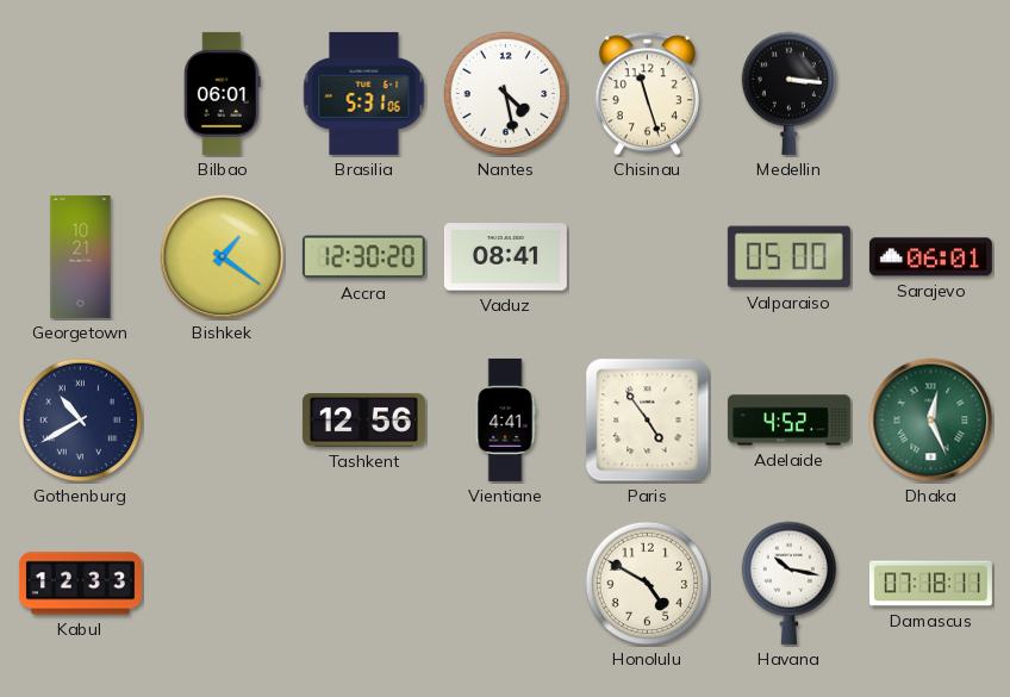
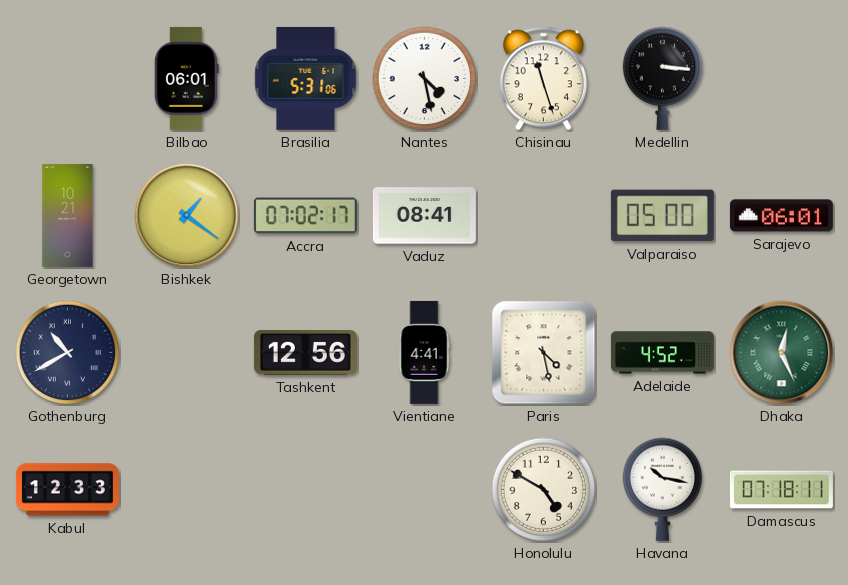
Accra: 12:30 -> 07:02
Paris: 4:54 -> 4:28
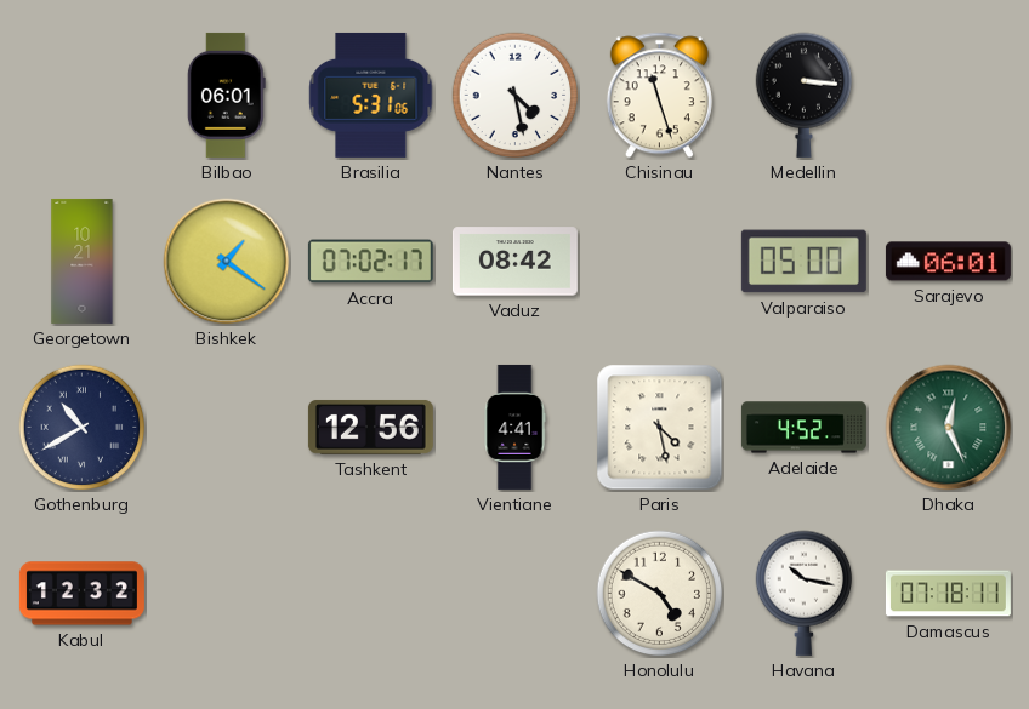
Vaduz: 08:41 -> 08:42
Kabul: 12:33 -> 12:32
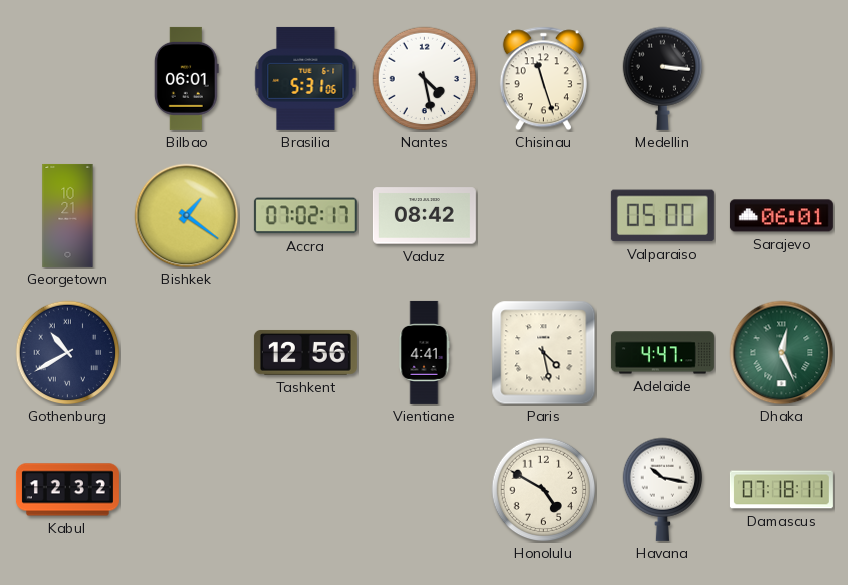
Adelaide: 4:52 -> 4:47
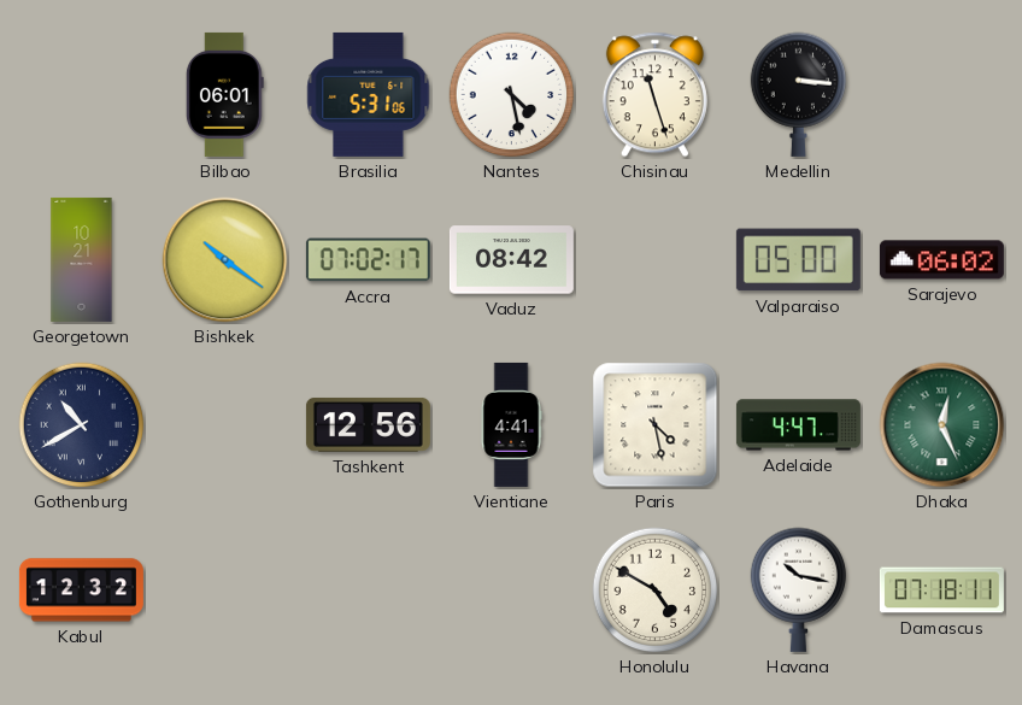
Bishkek: 1:21 -> 10:21
Sarajevo: 06:01 -> 06:02
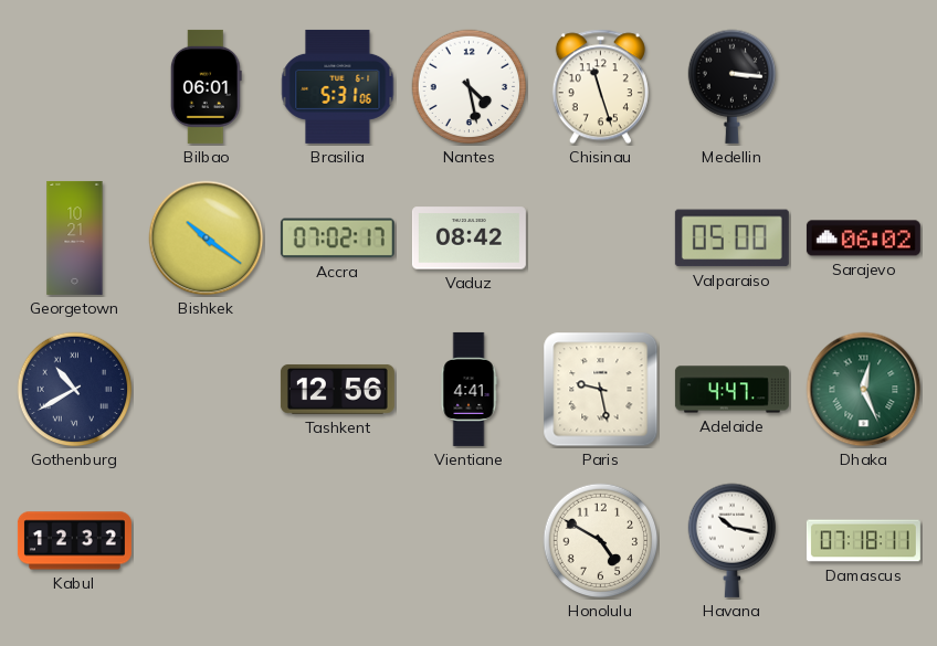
Paris: 4:28 -> 9:28
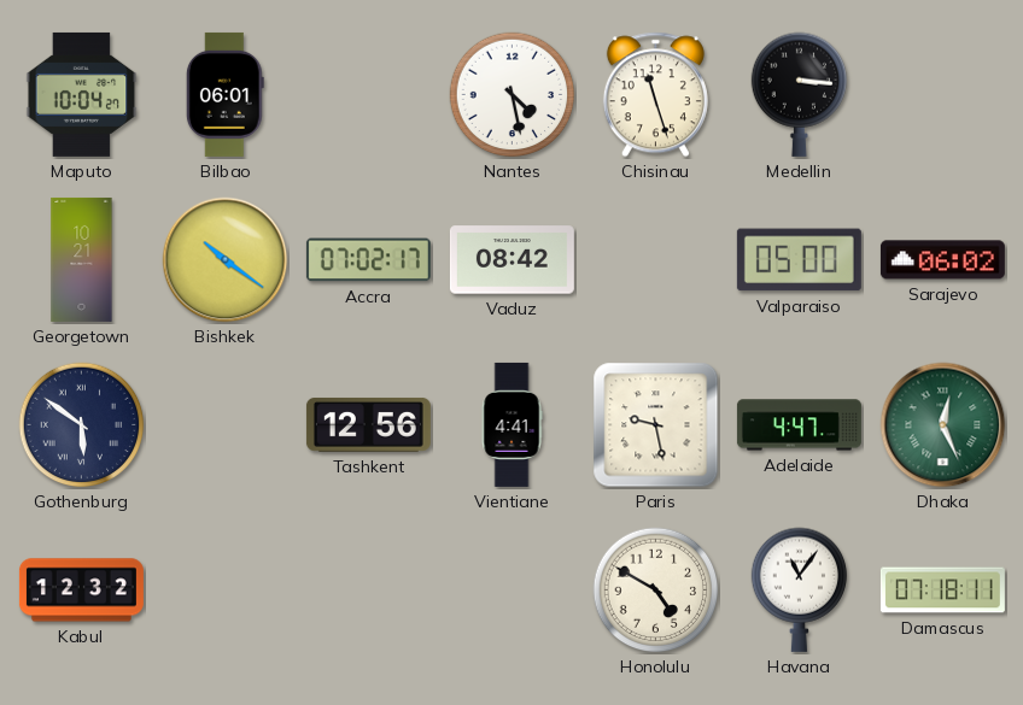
Maputo: none -> 10:04
Brasilia: 5:31 -> none
Gothenburg: 10:40 -> 5:51
Havana: 10:17 -> 11:06
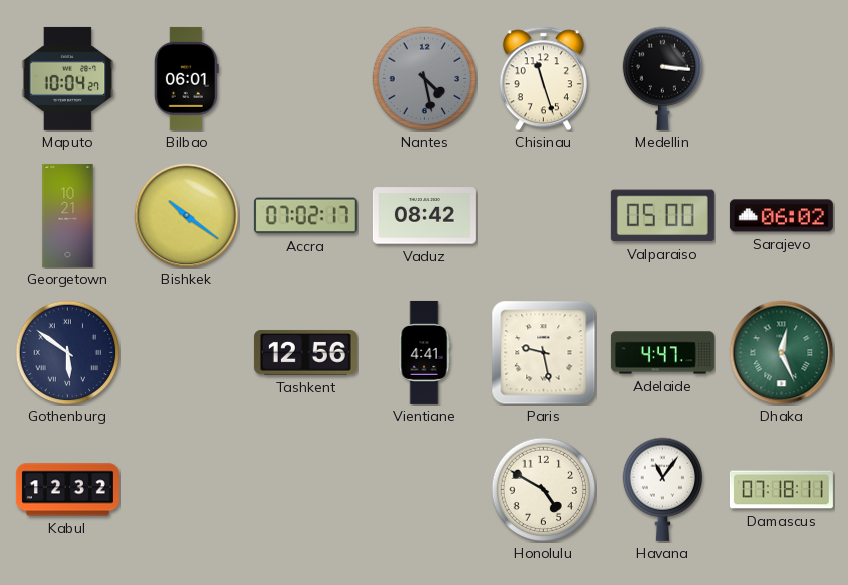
Nantes dial: white -> grey
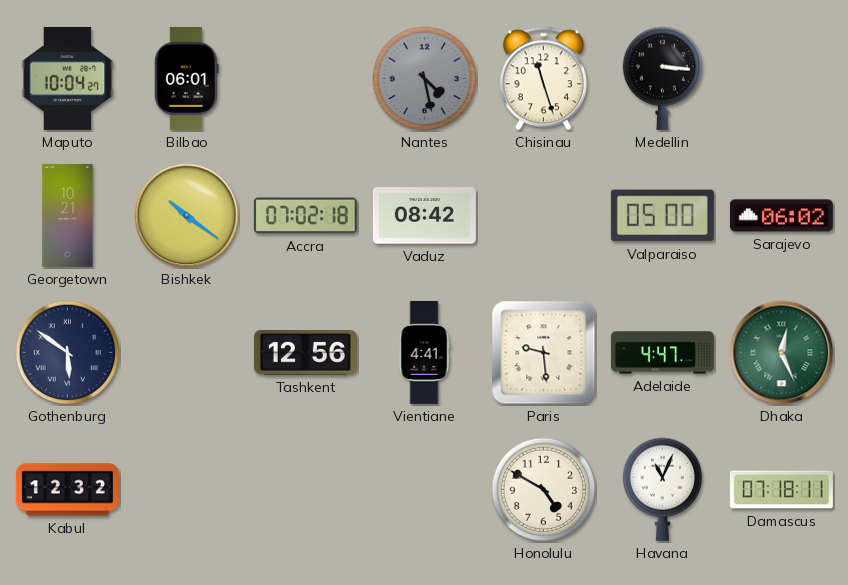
Accra: 07:02:17 -> 07:02:18
Paris: 9:28 -> 9:29
Havana: 11:06 -> 11:04
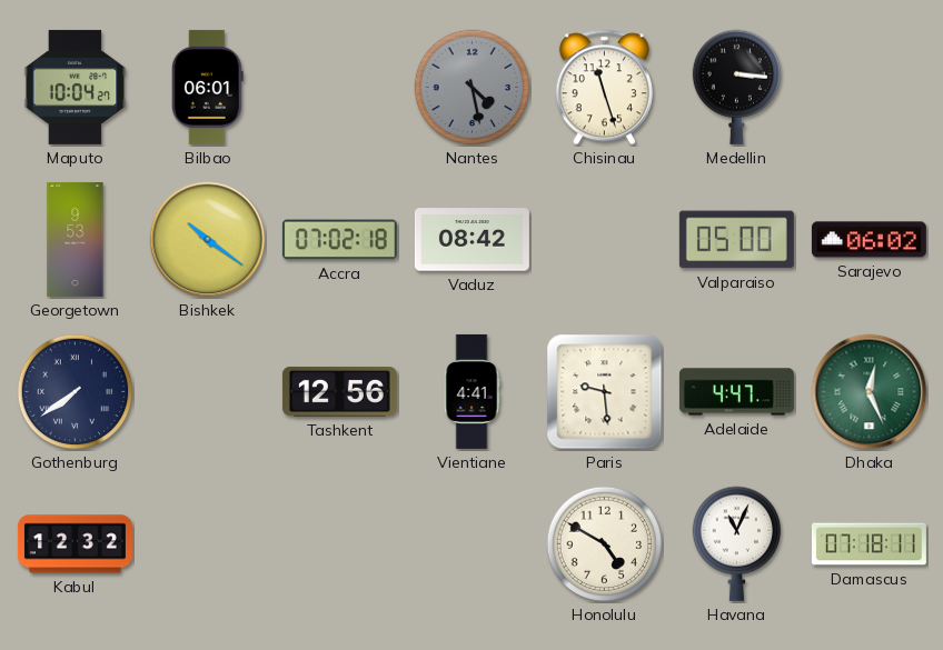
Georgetown: 10:21 -> 9:53
Gothenburg: 5:51 -> 7:39
